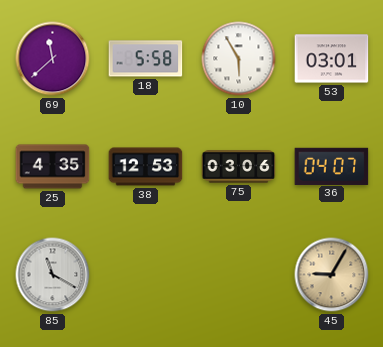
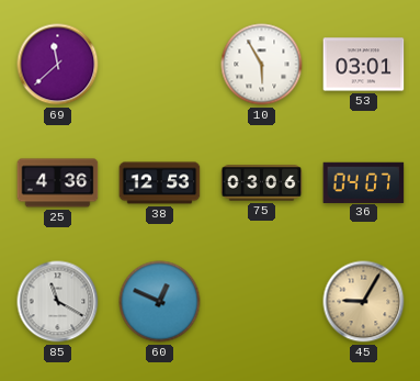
18: 5:58 -> none
25: 4:35 -> 4:36
60: none -> 12:49
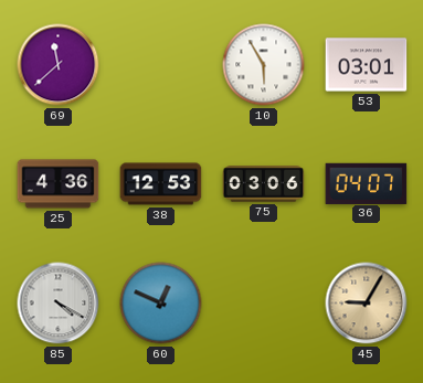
85: 11:20 -> 4:20
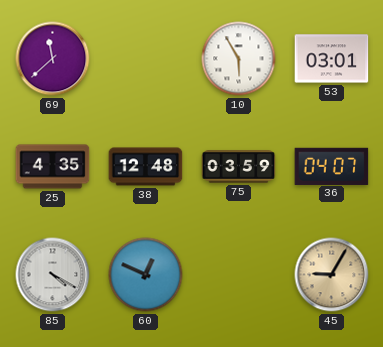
25: 4:36 -> 4:35
38: 12:53 -> 12:48
75: 03:06 -> 03:59
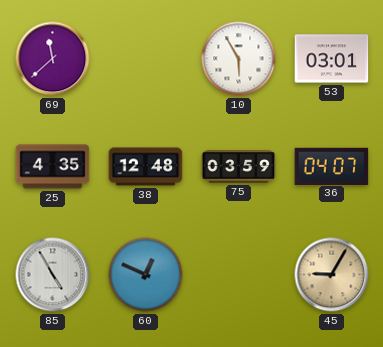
85: 4:20 -> 4:55
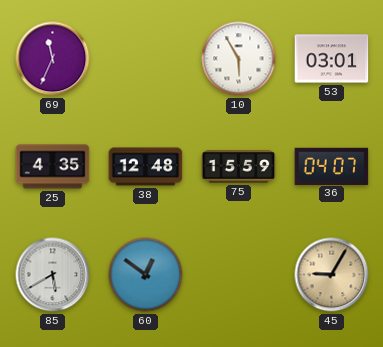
69: 11:38 -> 11:34
75: 03:59 -> 15:59
85: 4:55 -> 5:40
60: 12:49 -> 12:51
